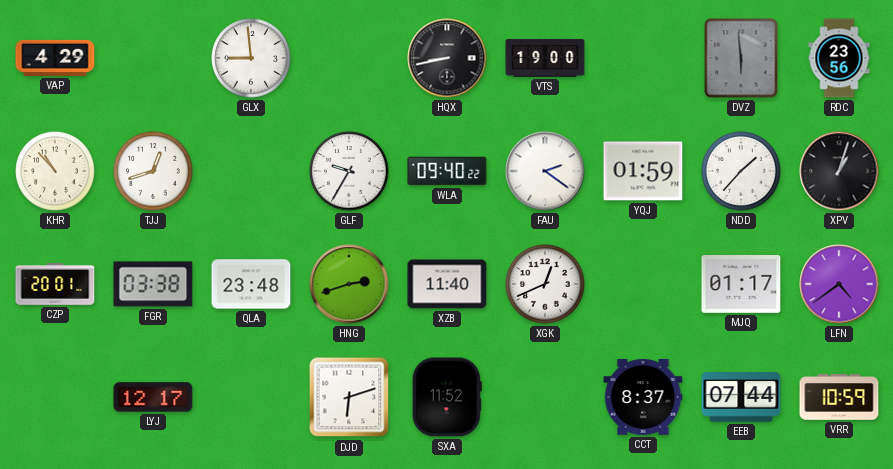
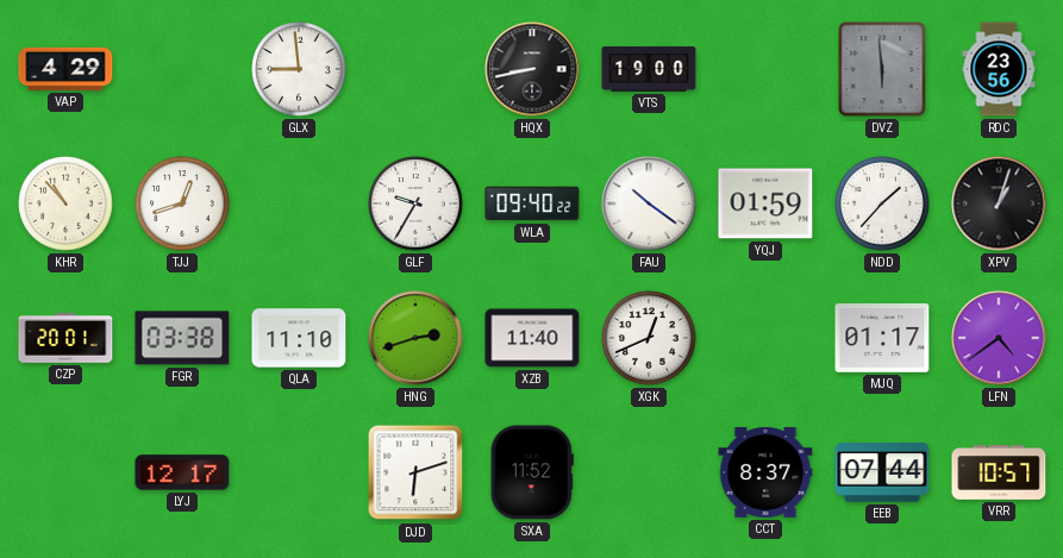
FAU: 2:21 -> 10:21
QLA: 23:48 -> 11:10
VRR: 10:59 -> 10:57
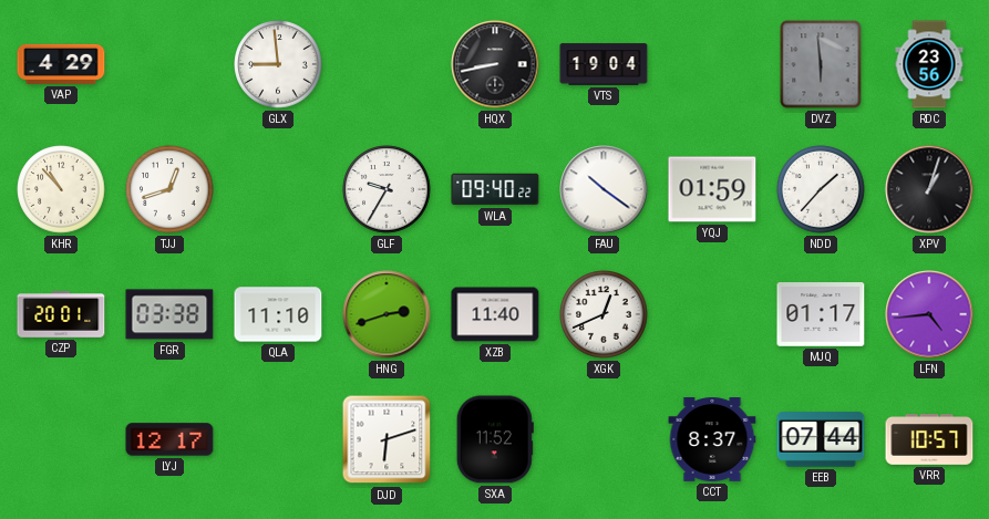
VTS: 19:00 -> 19:04
LFN: 4:39 -> 4:44
